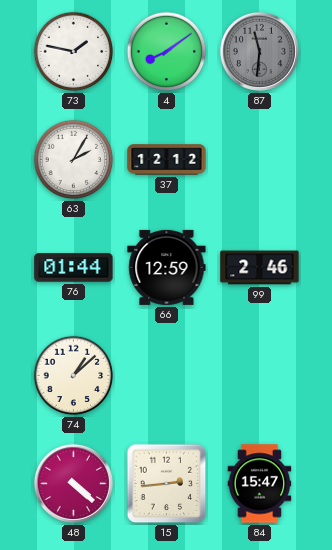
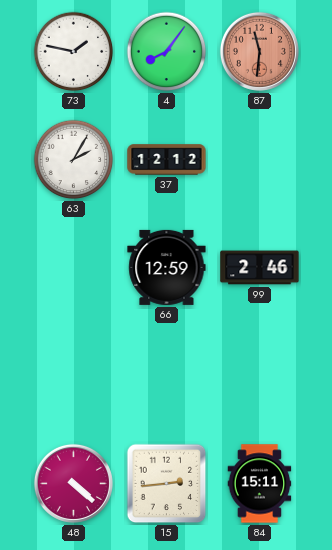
4: 8:09 -> 8:06
87 dial: grey -> salmon
76: 01:44 -> none
74: 1:08 -> none
84: 15:47 -> 15:11
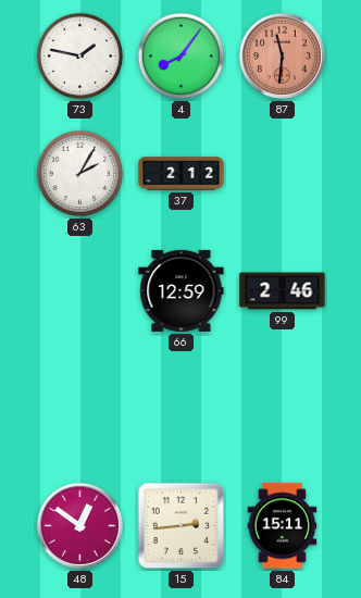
37: 12:12 -> 2:12
48: 4:22 -> 12:51
